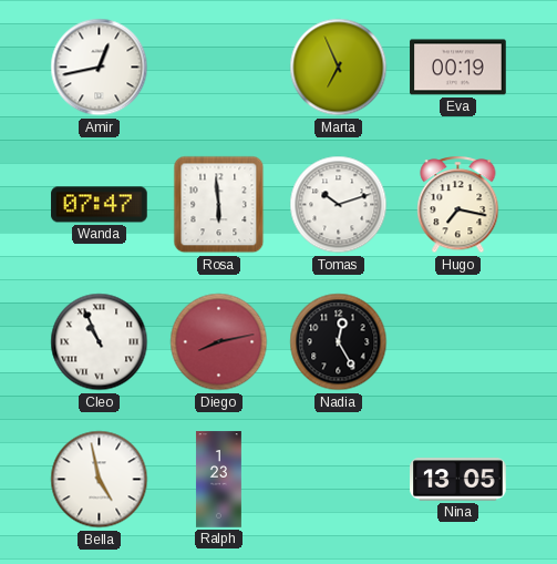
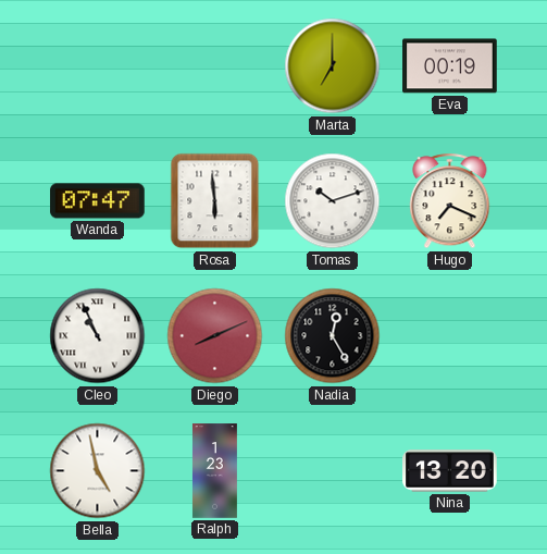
Amir: 12:43 -> none
Marta: 6:56 -> 7:00
Hugo: 7:17 -> 7:19
Diego: 8:13 -> 8:11
Nina: 13:05 -> 13:20
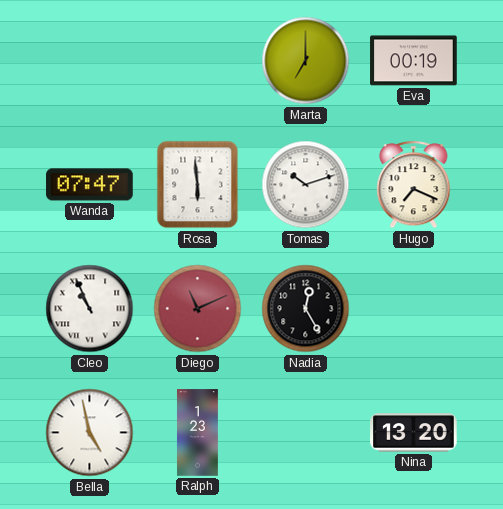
Diego: 8:11 -> 11:11
